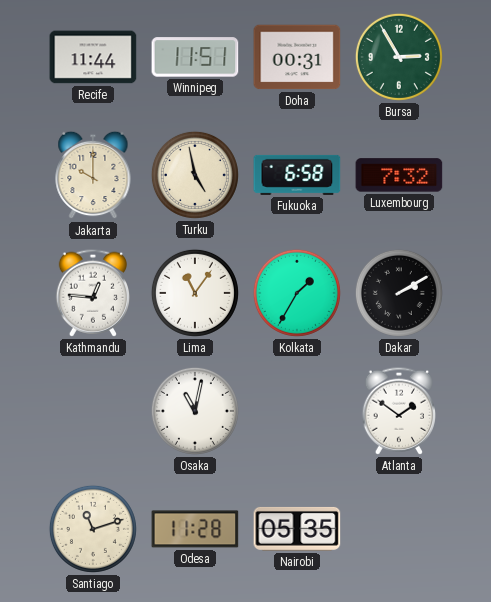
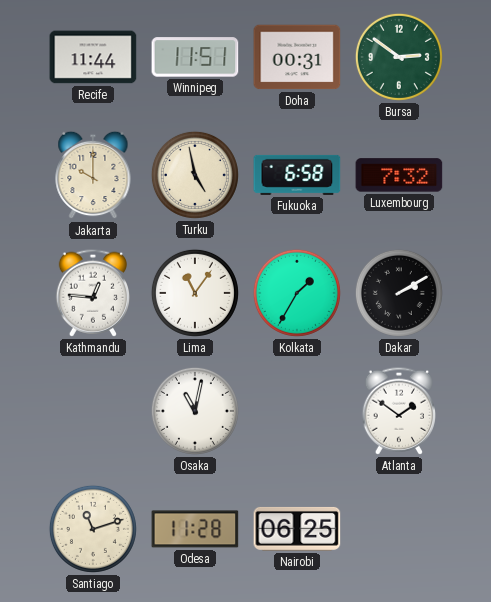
Bursa: 2:55 -> 2:51
Nairobi: 05:35 -> 06:25
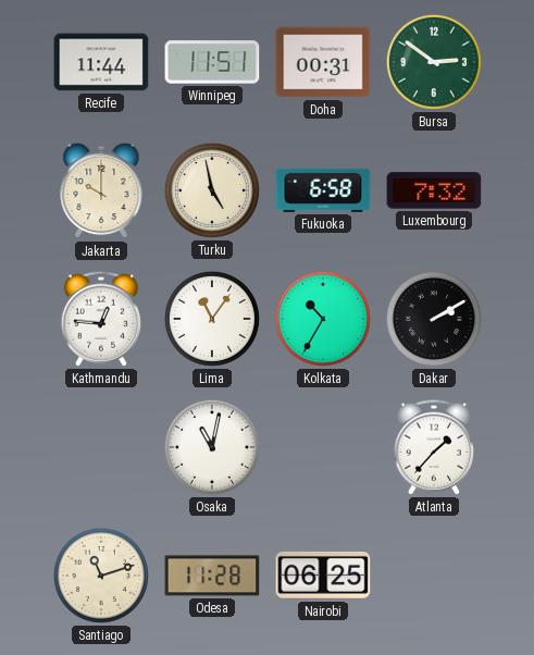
Kolkata: 1:35 -> 10:35
Atlanta: 1:51 -> 1:37
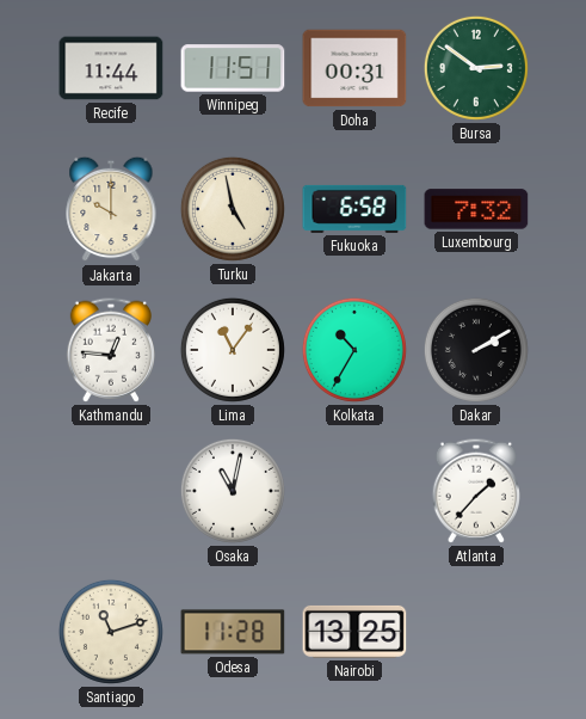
Nairobi: 06:25 -> 13:25
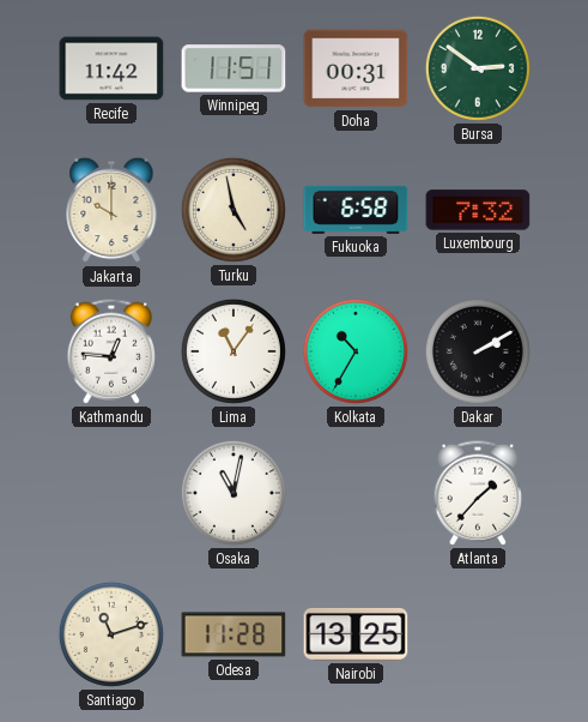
Recife: 11:44 -> 11:42
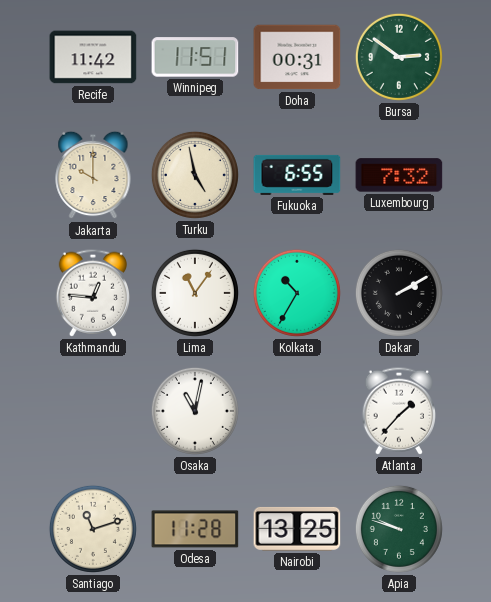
Fukuoka: 6:58 -> 6:55
Apia: none -> 9:48
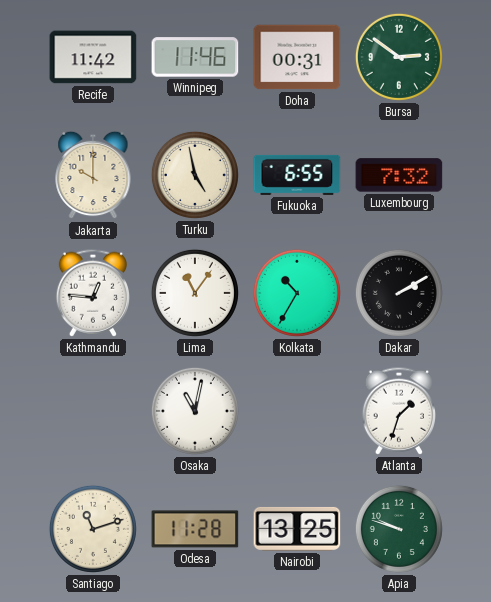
Winnipeg: 11:51 -> 11:46
Atlanta: 1:37 -> 1:33
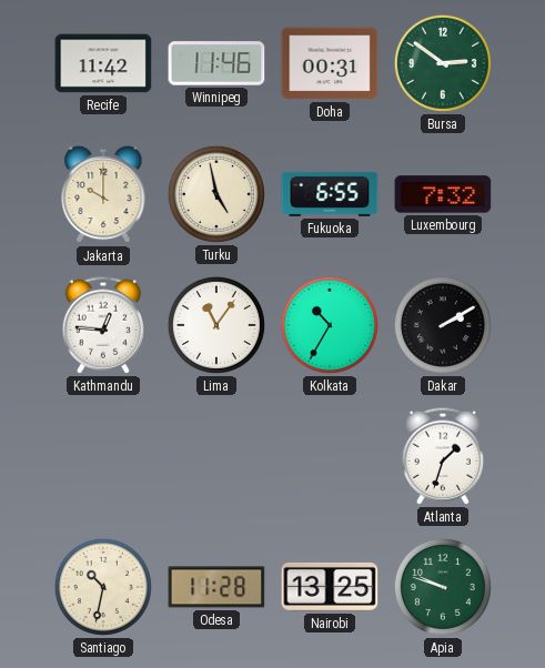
Osaka: 11:02 -> none
Santiago: 11:12 -> 10:32
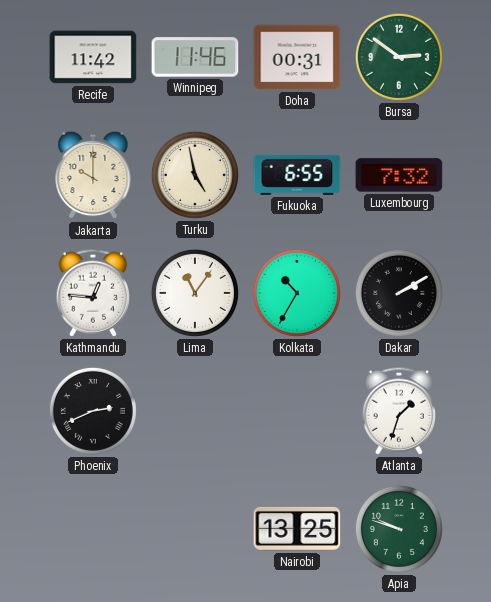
Phoenix: none -> 2:41
Santiago: 10:32 -> none
Odesa: 11:28 -> none
